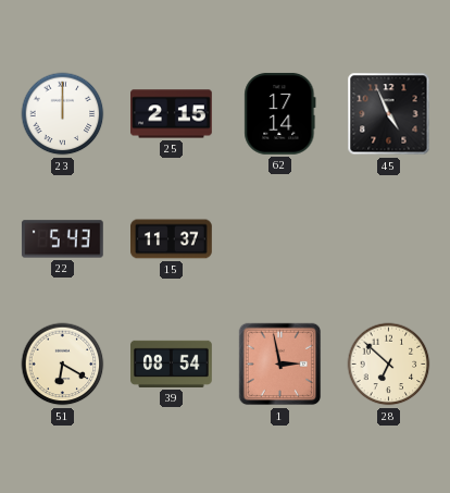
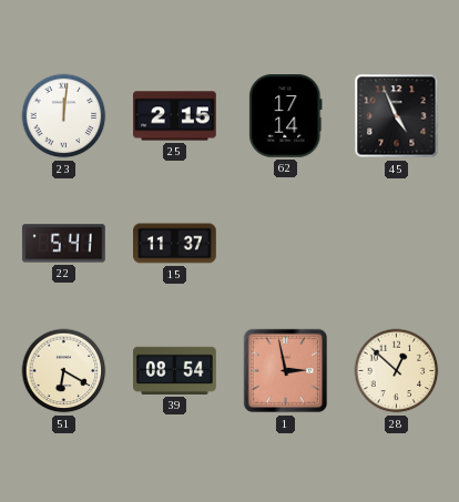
23: 12:00 -> 12:01
22: 5:43 -> 5:41
28: 6:52 -> 12:52
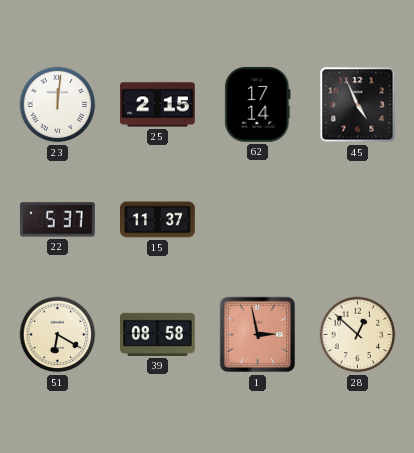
22: 5:41 -> 5:37
39: 08:54 -> 08:58
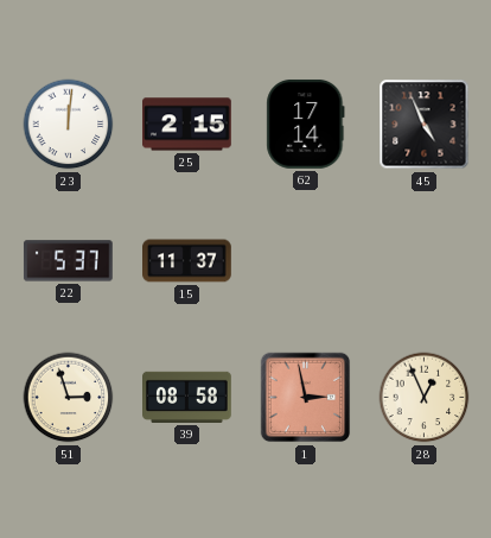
51: 6:20 -> 2:57
28: 12:52 -> 12:56
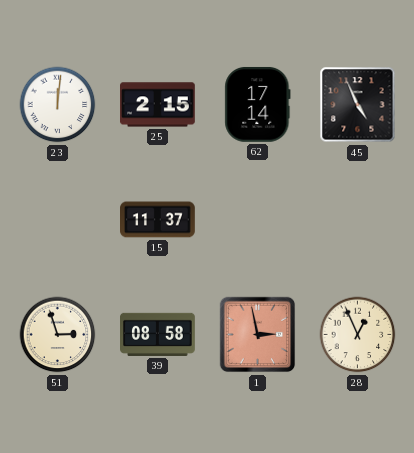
22: 5:37 -> none
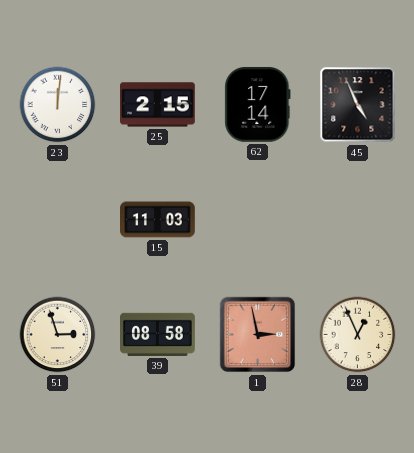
15: 11:37 -> 11:03
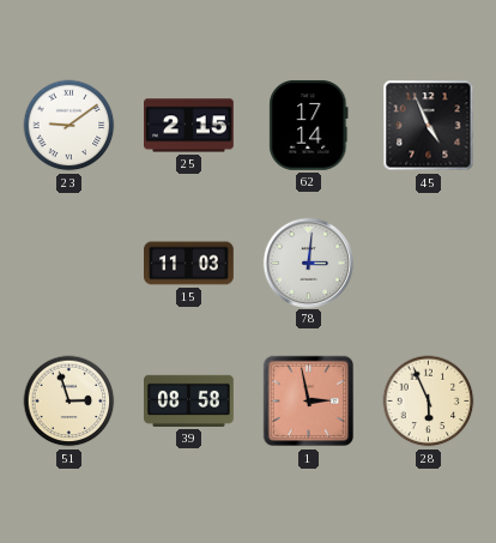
23: 12:01 -> 9:09
78: none -> 3:01
28: 12:56 -> 5:56
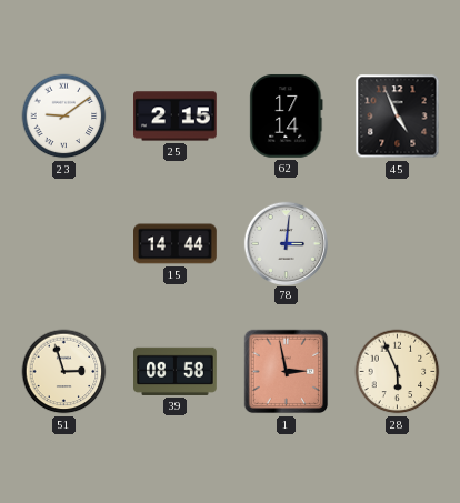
15: 11:03 -> 14:44
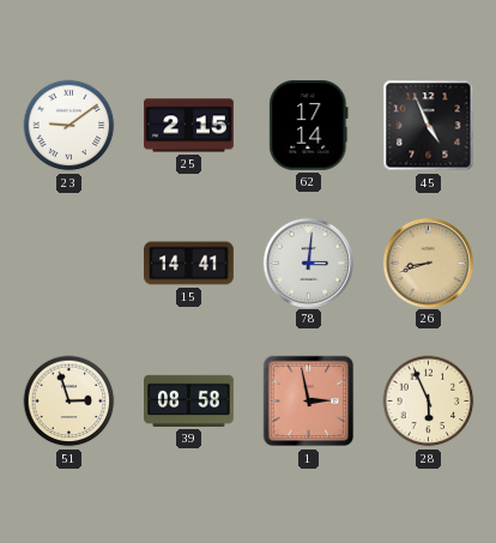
15: 14:44 -> 14:41
26: none -> 8:42
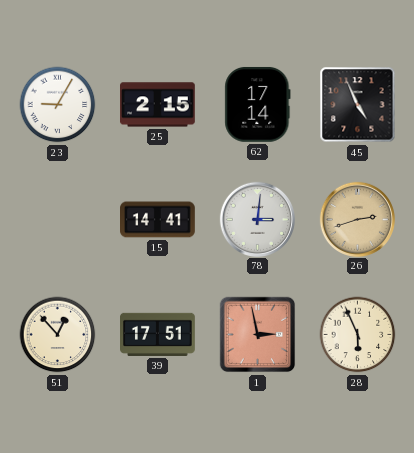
23: 9:09 -> 9:05
26: 8:42 -> 2:42
51: 2:57 -> 12:53
39: 08:58 -> 17:51
